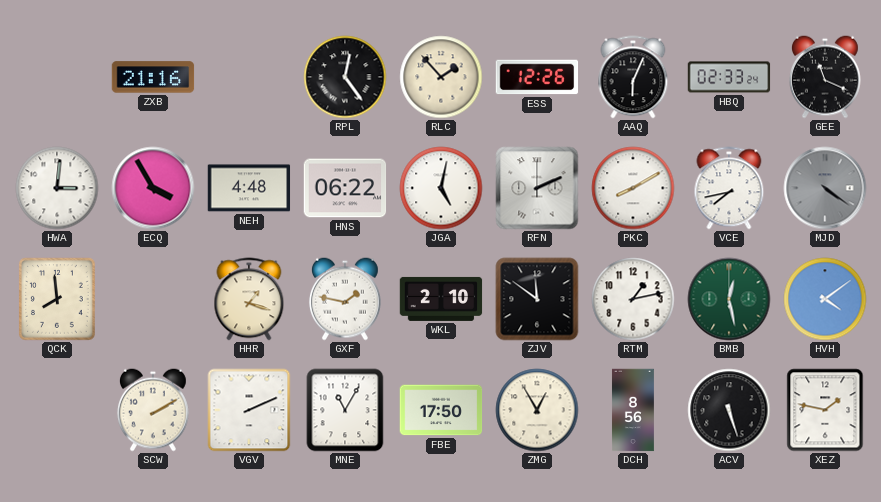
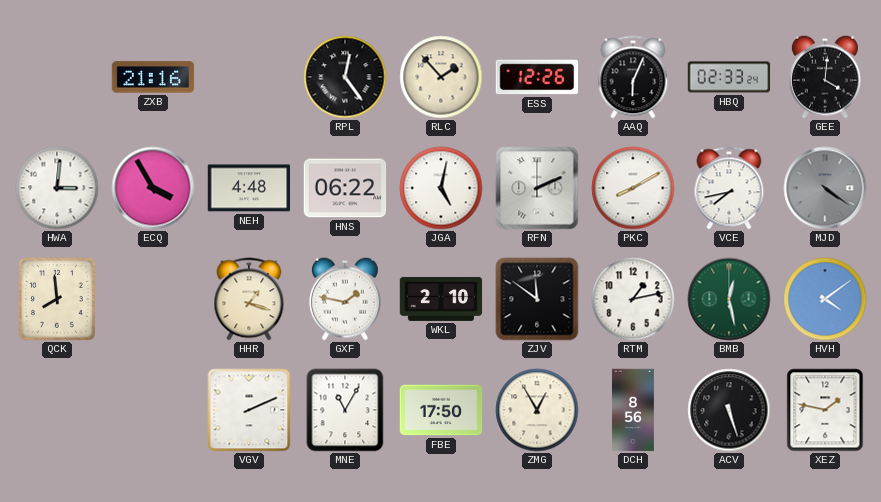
GEE: 11:19 -> 4:01
SCW: 2:10 -> none
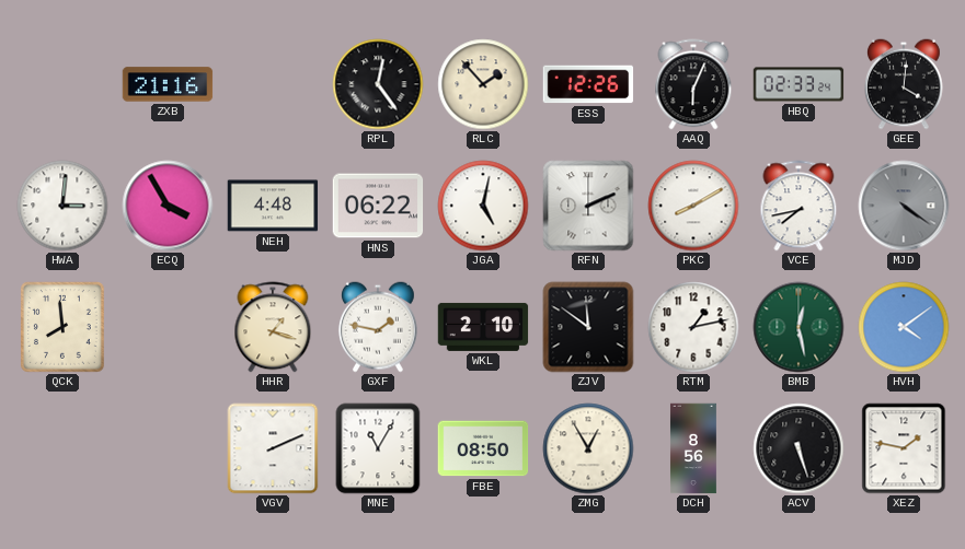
FBE: 17:50 -> 08:50
